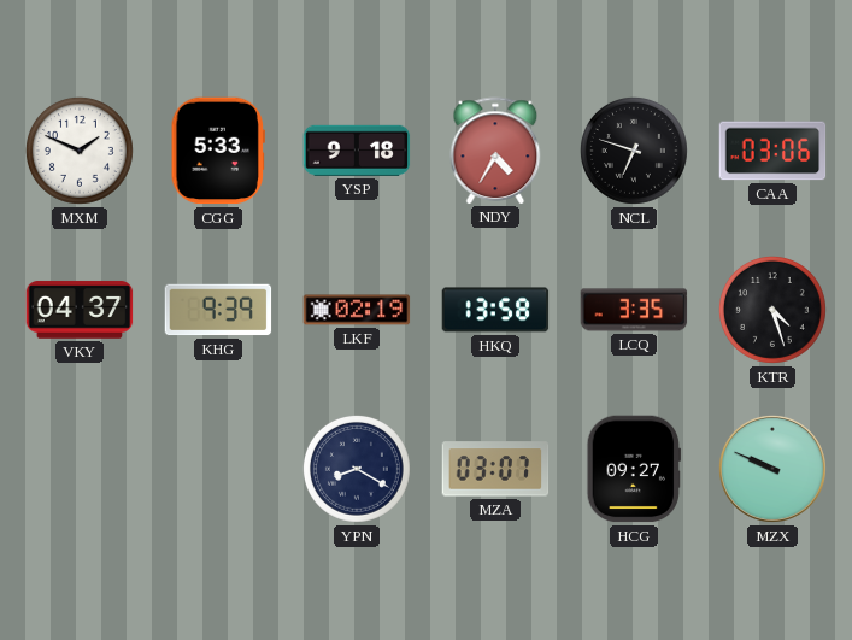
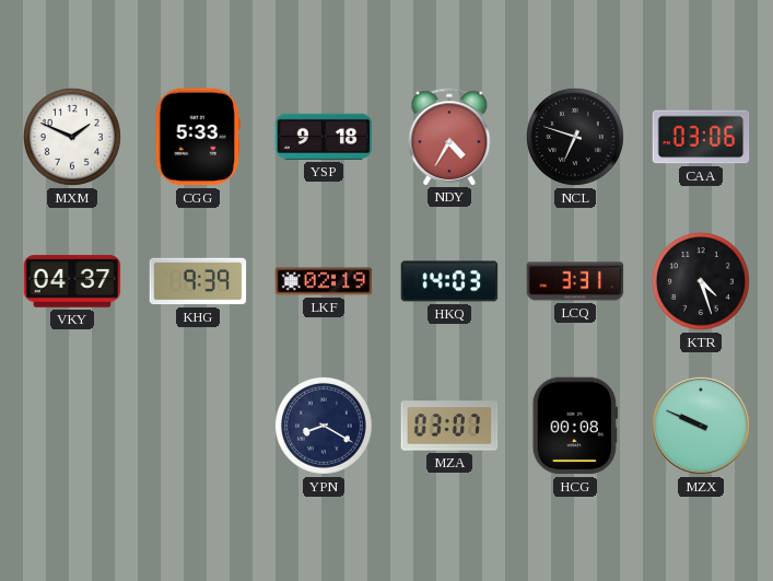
HKQ: 13:58 -> 14:03
LCQ: 3:35 -> 3:31
HCG: 09:27 -> 00:08
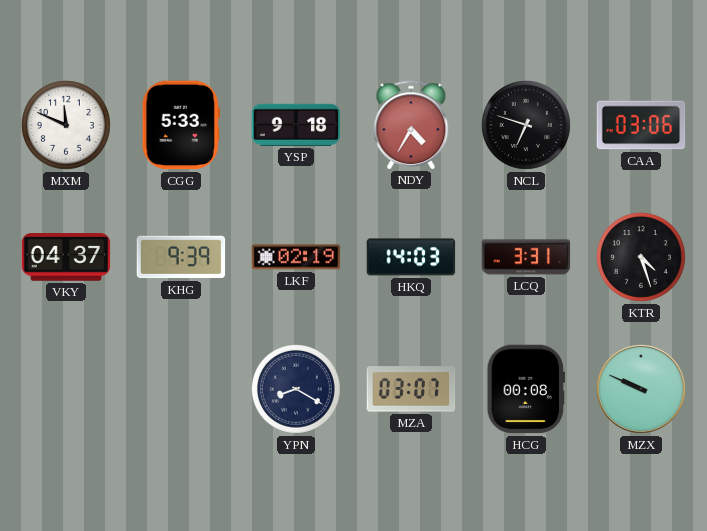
MXM: 1:49 -> 11:49
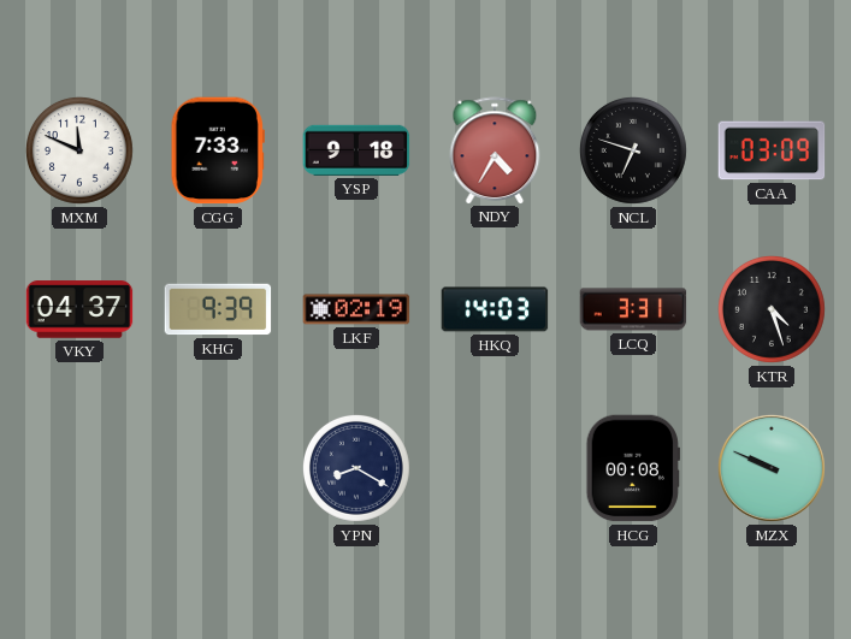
CGG: 5:33 -> 7:33
CAA: 03:06 -> 03:09
MZA: 03:07 -> none
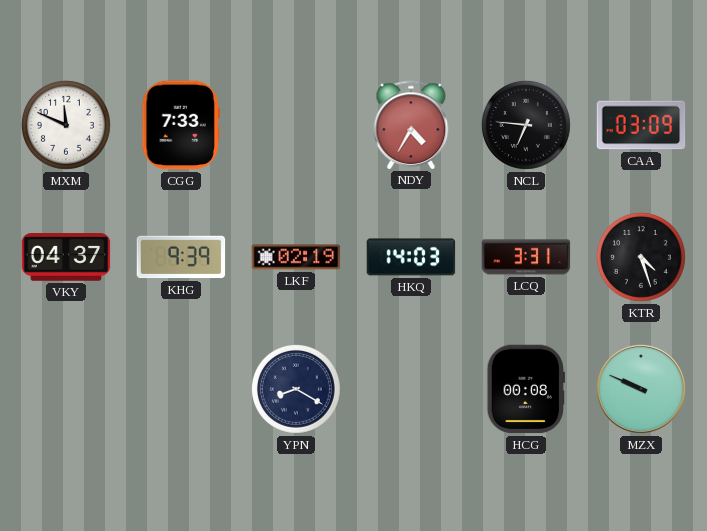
YSP: 9:18 -> none
NCL: 6:48 -> 6:46
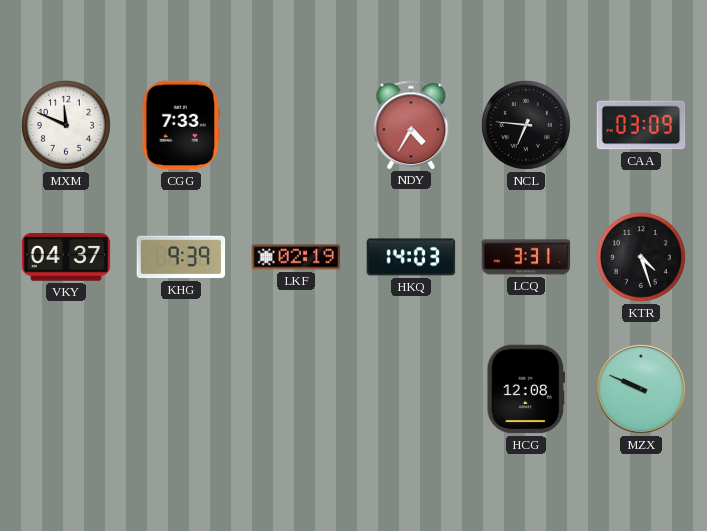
YPN: 8:20 -> none
HCG: 00:08 -> 12:08
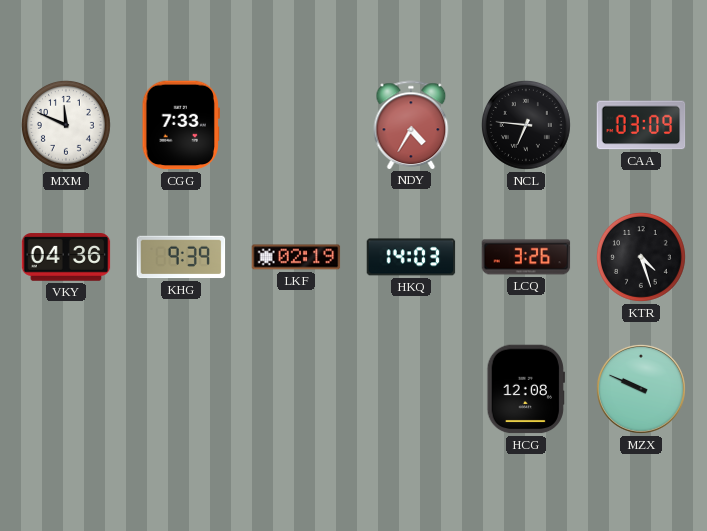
VKY: 04:37 -> 04:36
LCQ: 3:31 -> 3:26
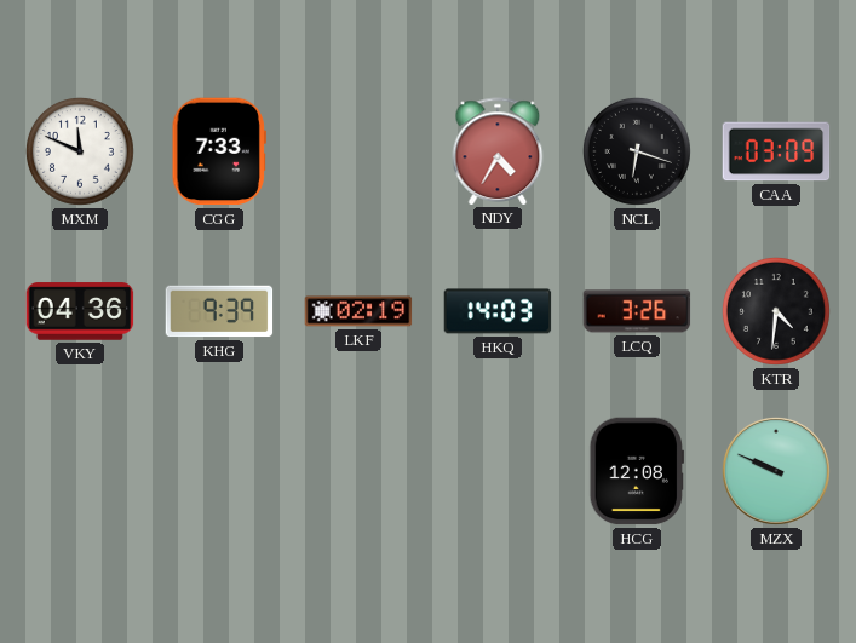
NCL: 6:46 -> 6:18
KTR: 4:27 -> 4:31
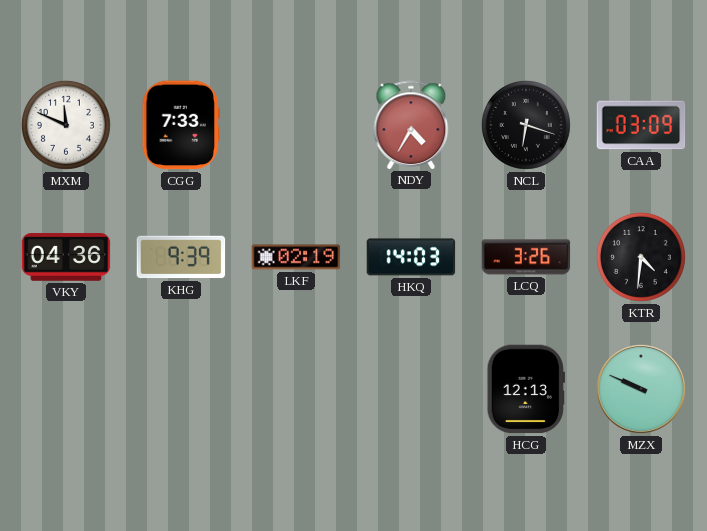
HCG: 12:08 -> 12:13
